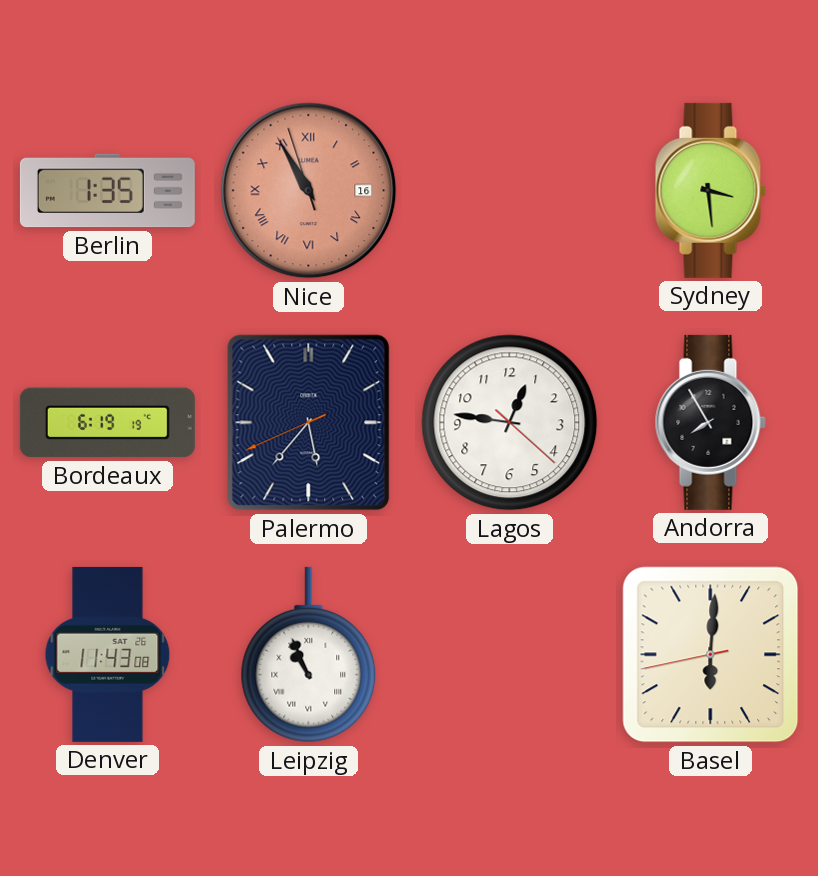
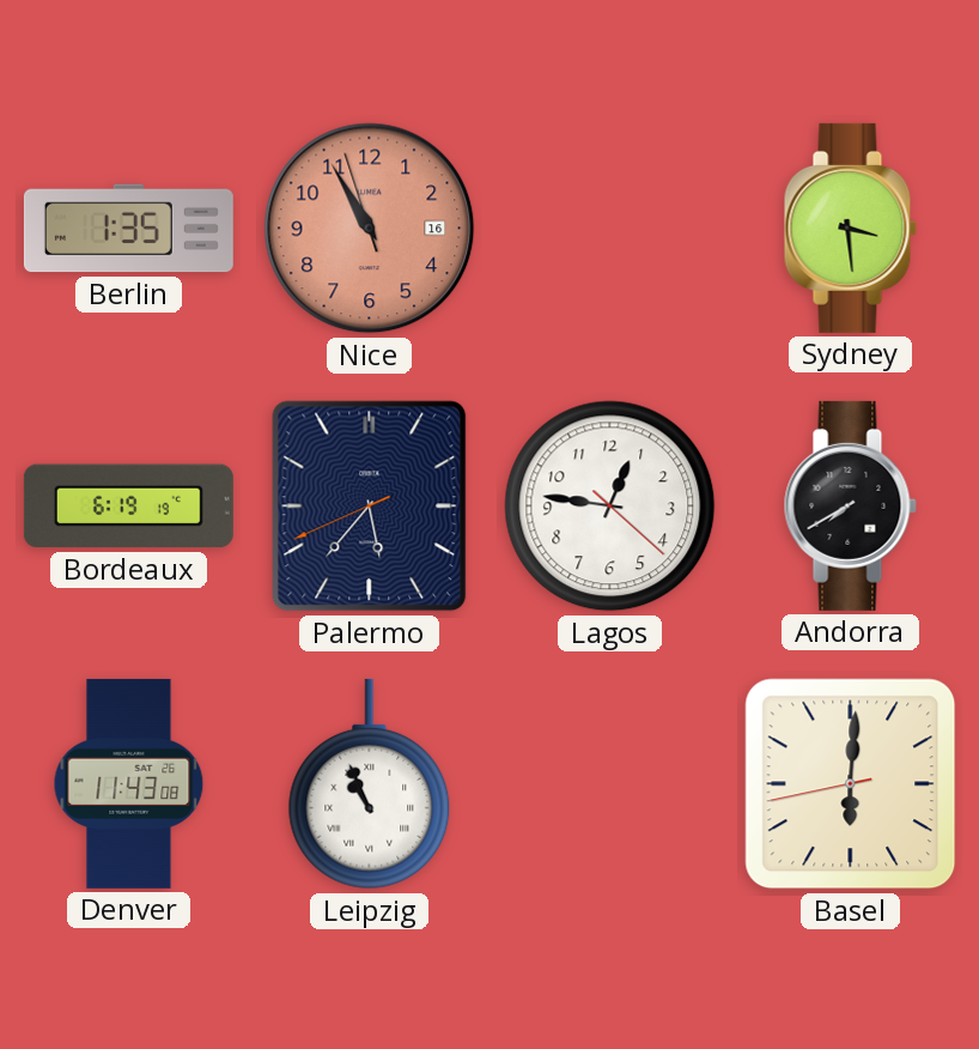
Nice numerals: Roman -> Arabic
Andorra: 7:55 -> 7:40
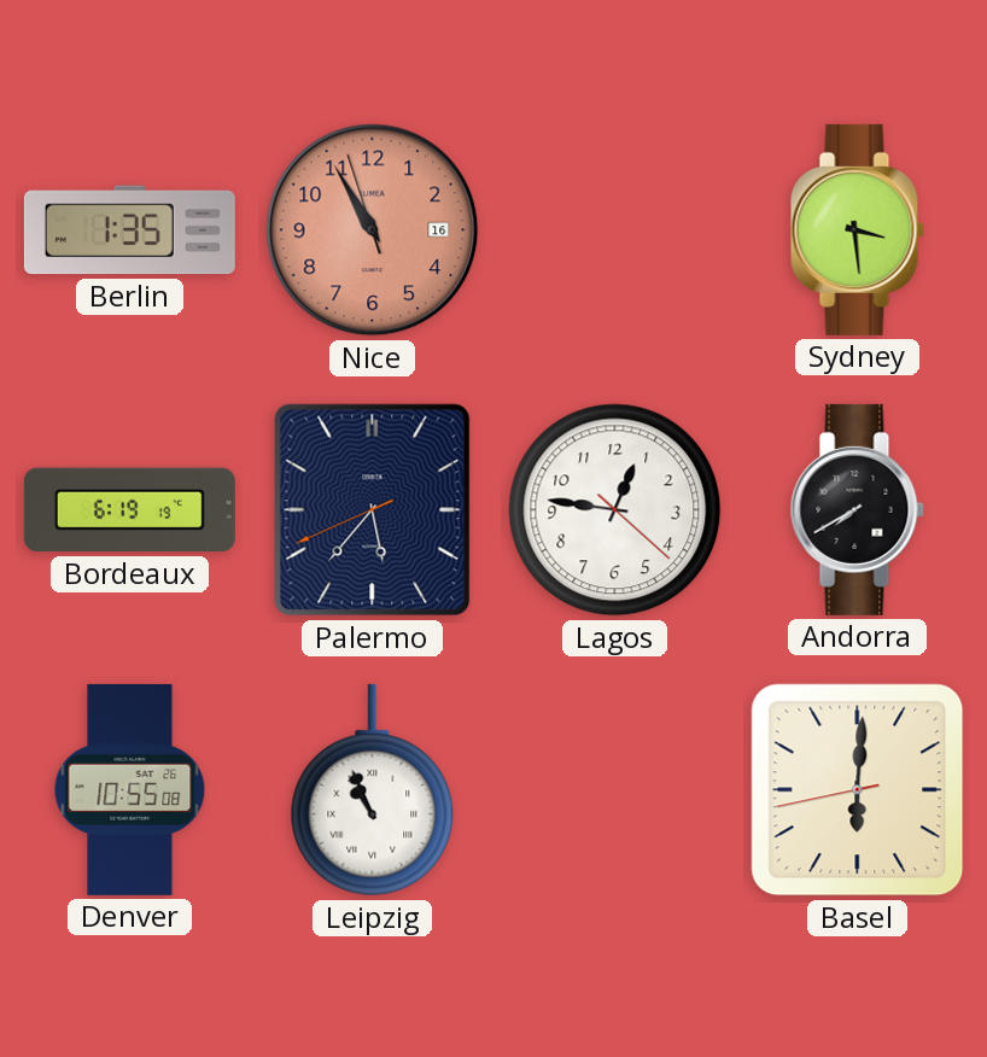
Denver: 11:43 -> 10:55
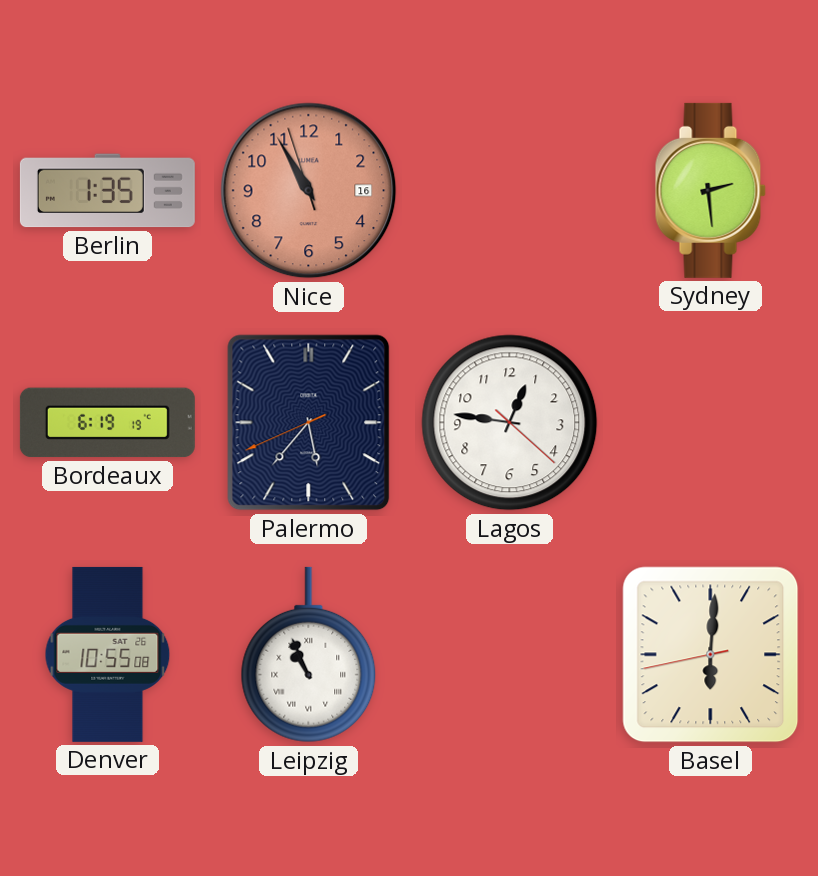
Sydney: 3:29 -> 2:29
Andorra: 7:40 -> none
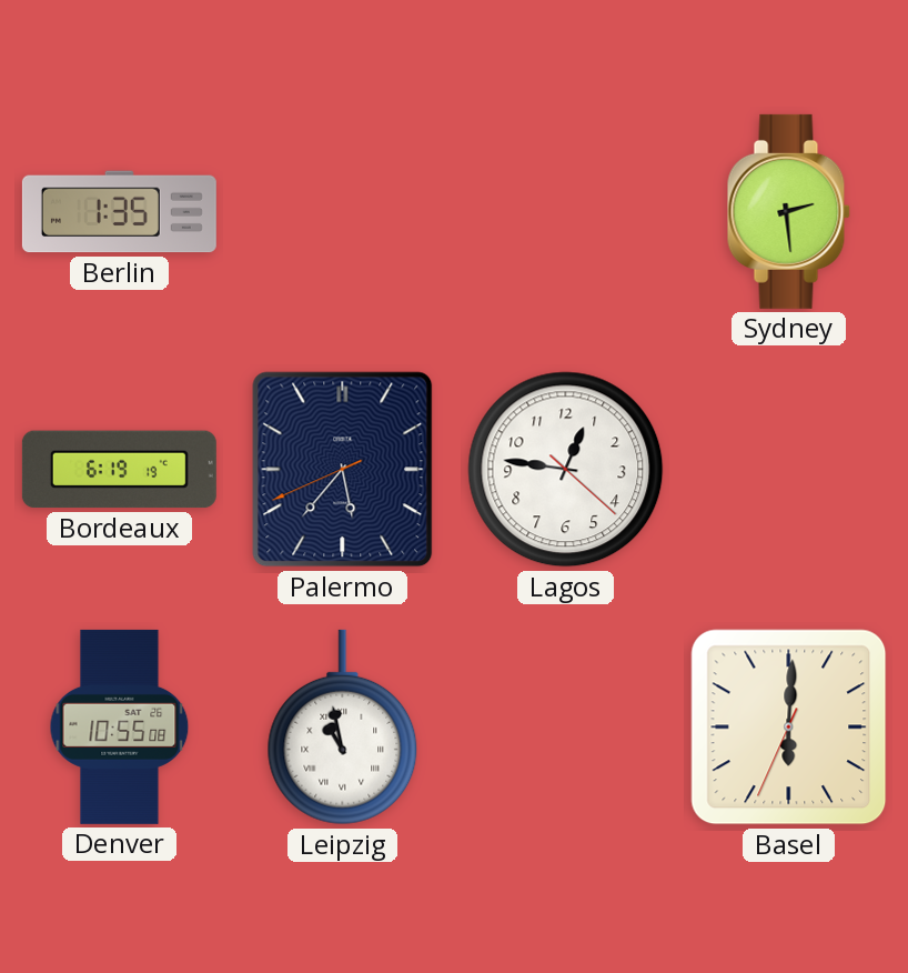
Nice: 10:54 -> none
Leipzig: 10:56 -> 10:58
Basel: 6:00:43 -> 6:00:34
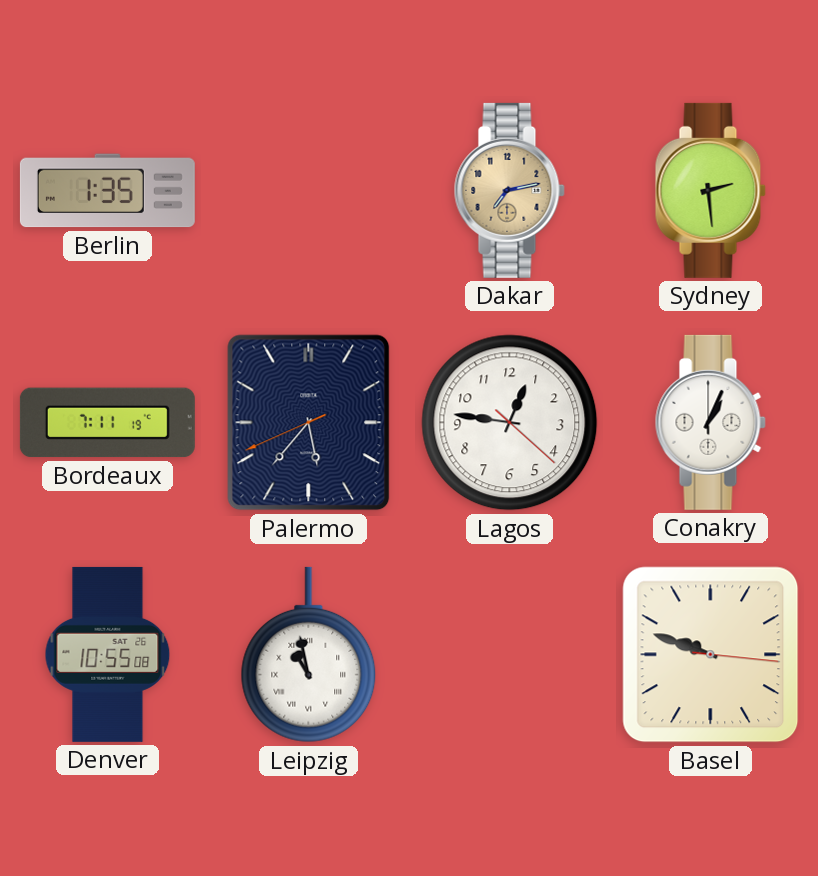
Dakar: none -> 7:13
Bordeaux: 6:19 -> 7:11
Conakry: none -> 1:04
Basel: 6:00 -> 9:48
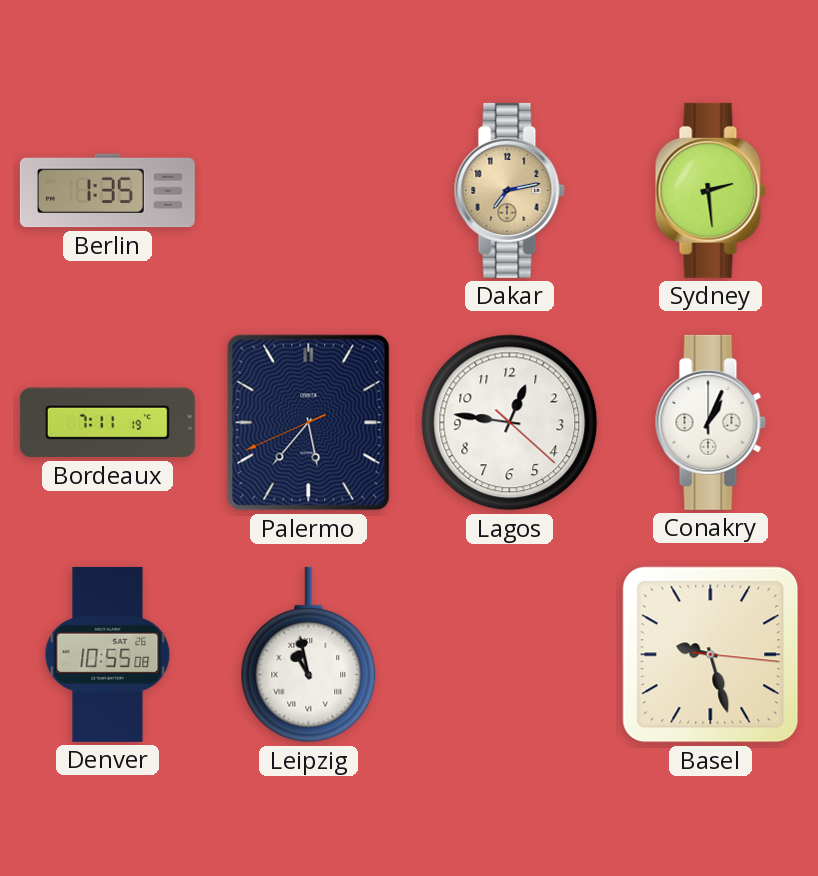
Basel: 9:48 -> 9:27
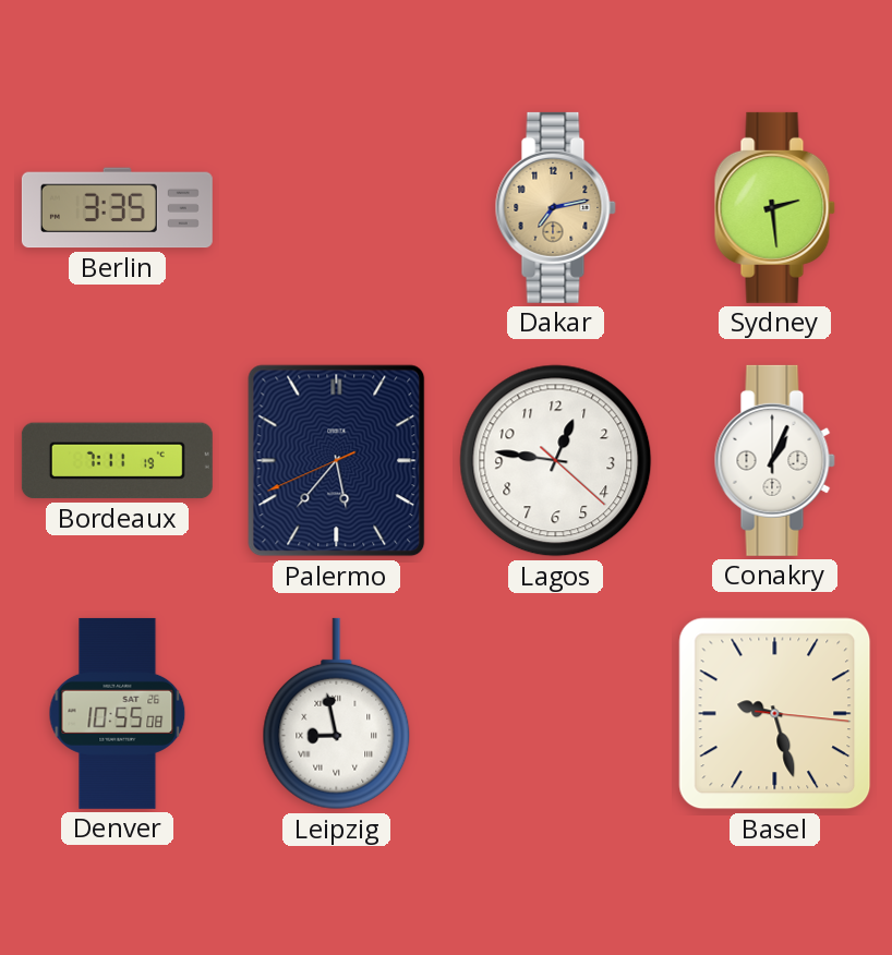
Berlin: 1:35 -> 3:35
Leipzig: 10:58 -> 8:58
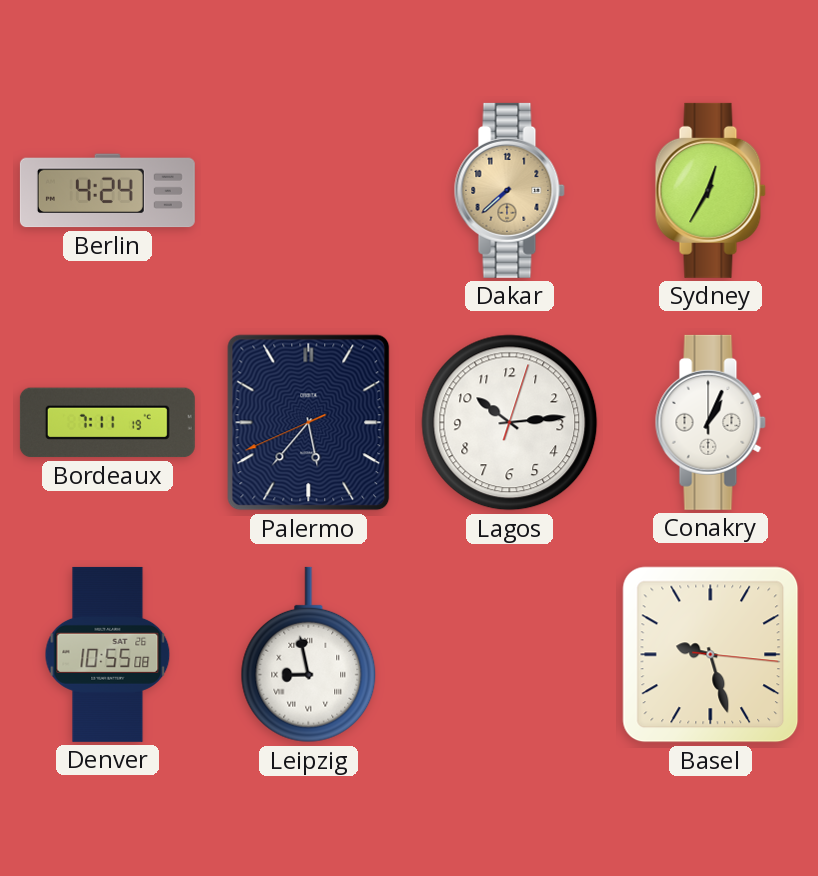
Berlin: 3:35 -> 4:24
Dakar: 7:13 -> 7:38
Sydney: 2:29 -> 12:35
Lagos: 12:46 -> 10:14
